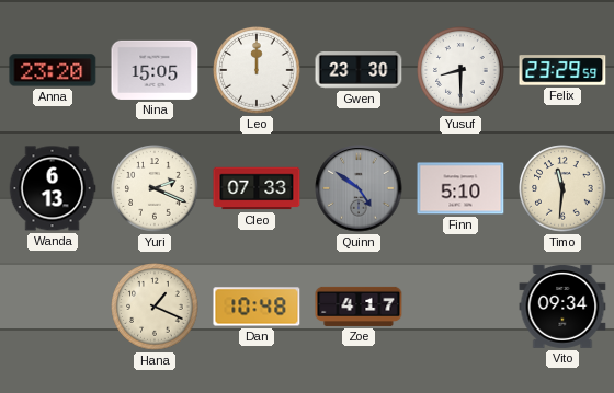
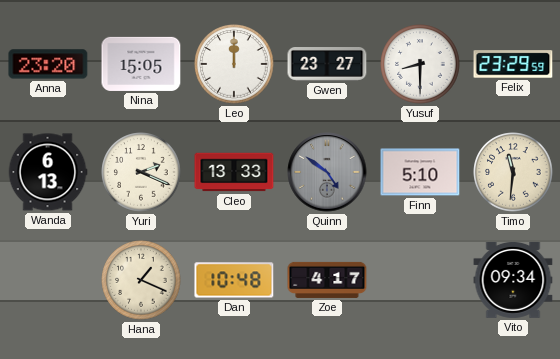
Gwen: 23:30 -> 23:27
Cleo: 07:33 -> 13:33
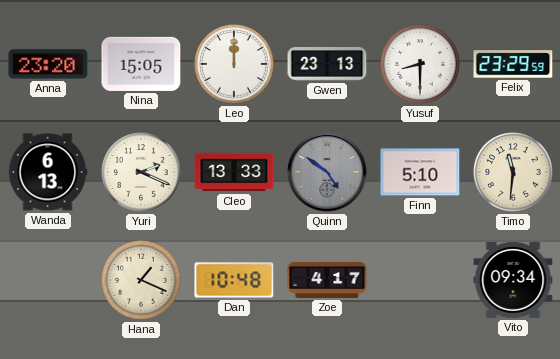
Gwen: 23:27 -> 23:13
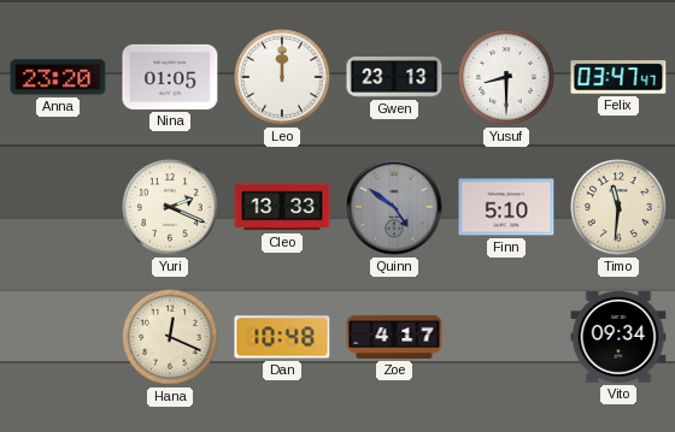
Nina: 15:05 -> 01:05
Felix: 23:29 -> 03:47
Wanda: 6:13 -> none
Hana: 1:19 -> 12:19
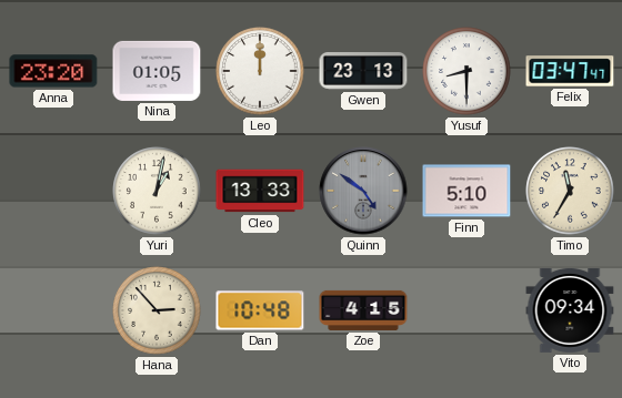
Yuri: 2:19 -> 1:02
Timo: 11:31 -> 11:35
Hana: 12:19 -> 2:53
Zoe: 4:17 -> 4:15
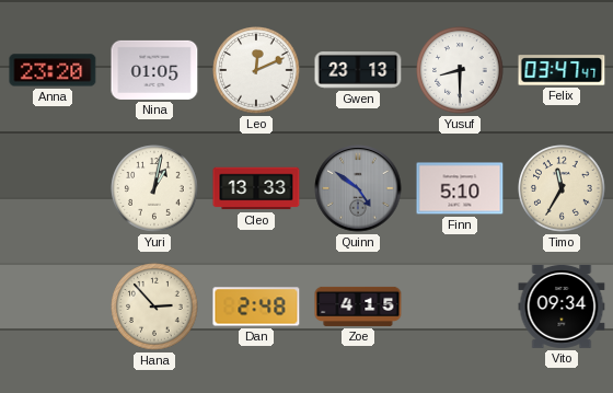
Leo: 12:00 -> 12:11
Dan: 10:48 -> 2:48
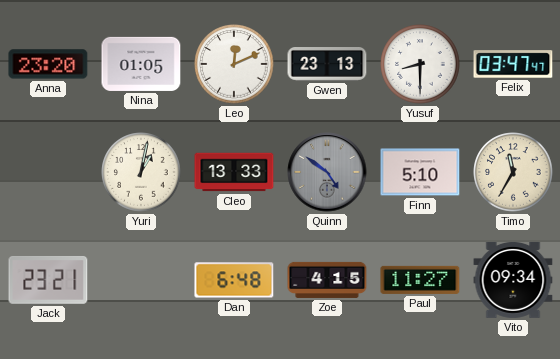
Jack: none -> 23:21
Hana: 2:53 -> none
Dan: 2:48 -> 6:48
Paul: none -> 11:27
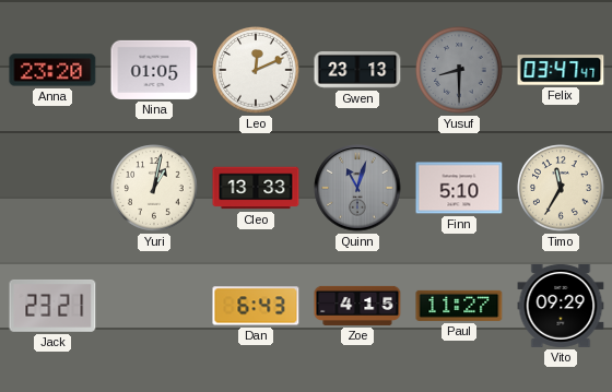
Yusuf dial: white -> grey
Quinn: 4:51 -> 11:03
Dan: 6:48 -> 6:43
Vito: 09:34 -> 09:29
